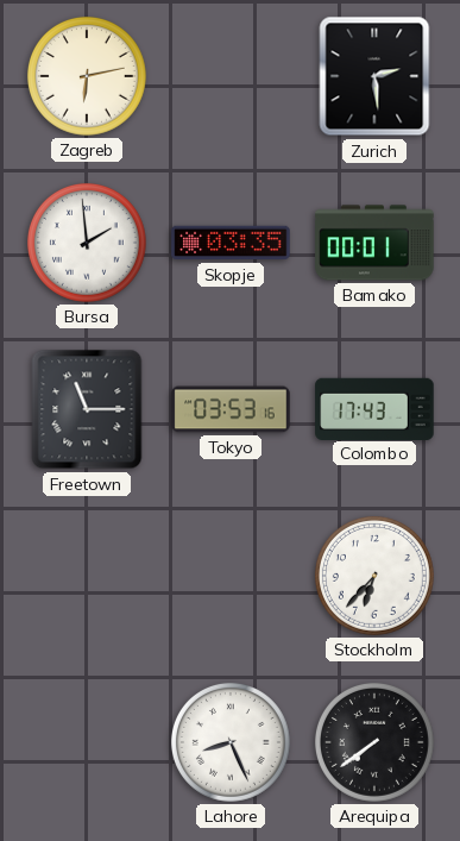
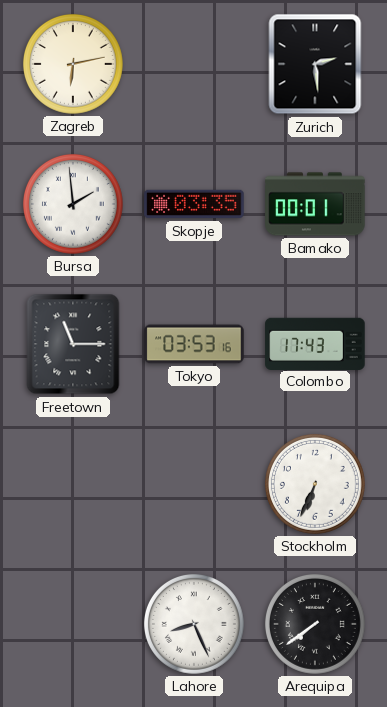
Stockholm: 6:37 -> 6:34
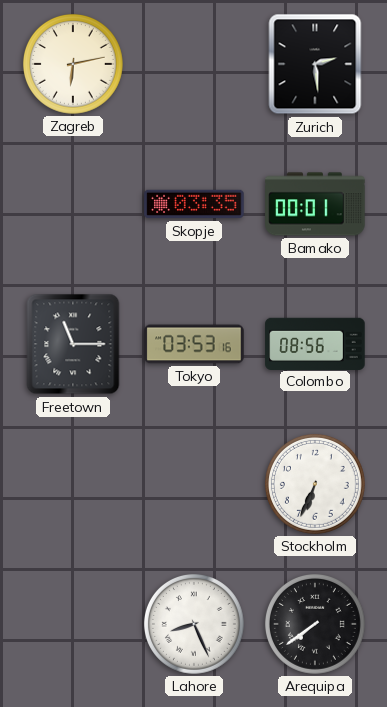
Bursa: 1:59 -> none
Colombo: 17:43 -> 08:56
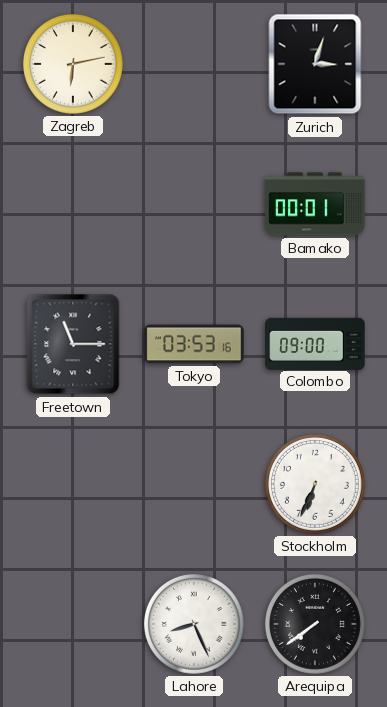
Zurich: 2:29 -> 3:03
Skopje: 03:35 -> none
Colombo: 08:56 -> 09:00
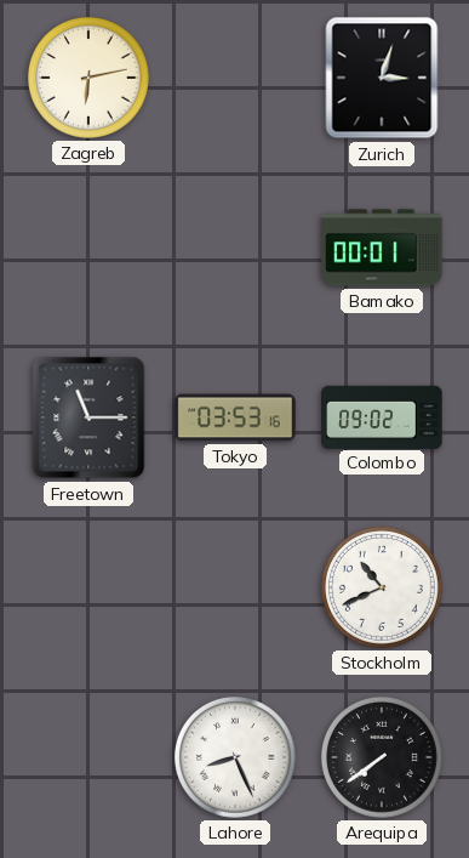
Colombo: 09:00 -> 09:02
Stockholm: 6:34 -> 10:41
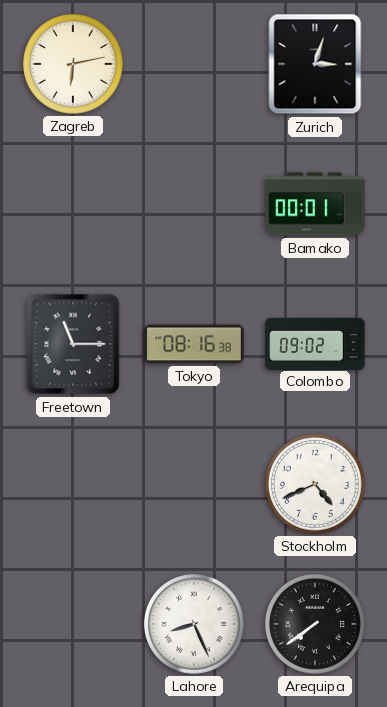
Tokyo: 03:53 -> 08:16
Stockholm: 10:41 -> 4:41
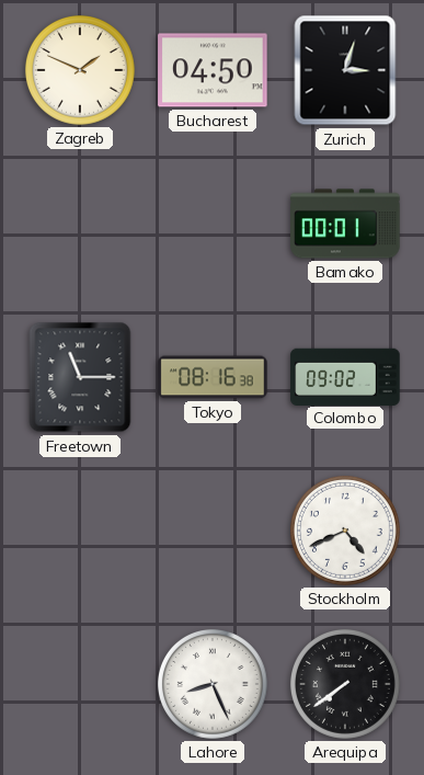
Zagreb: 6:13 -> 1:49
Bucharest: none -> 04:50
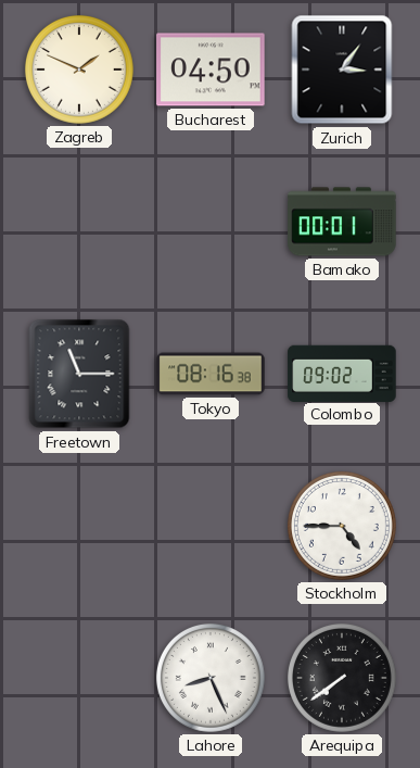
Zurich: 3:03 -> 3:06
Stockholm: 4:41 -> 4:45
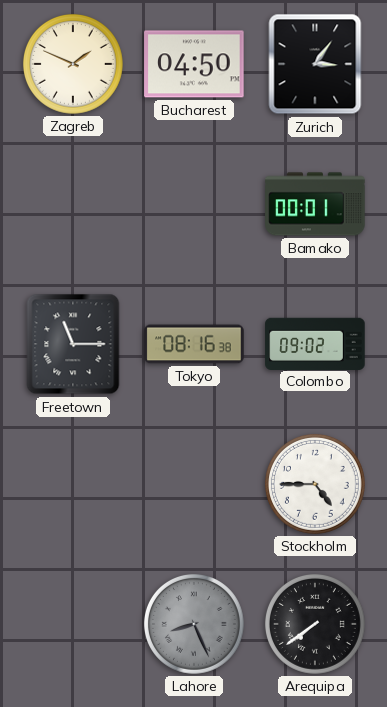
Lahore dial: white -> grey
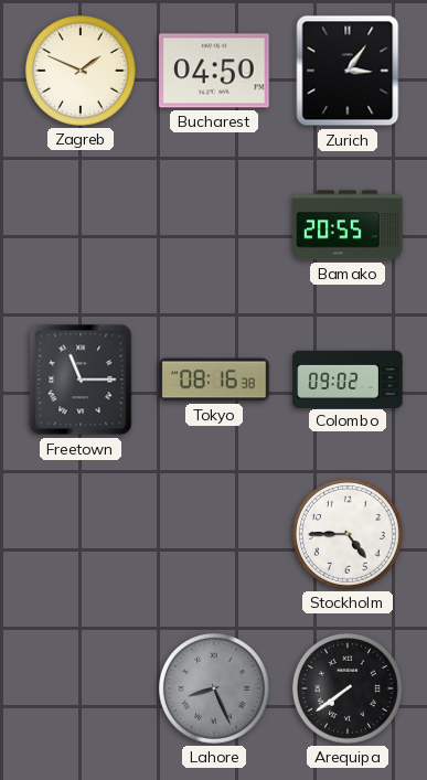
Bamako: 00:01 -> 20:55
